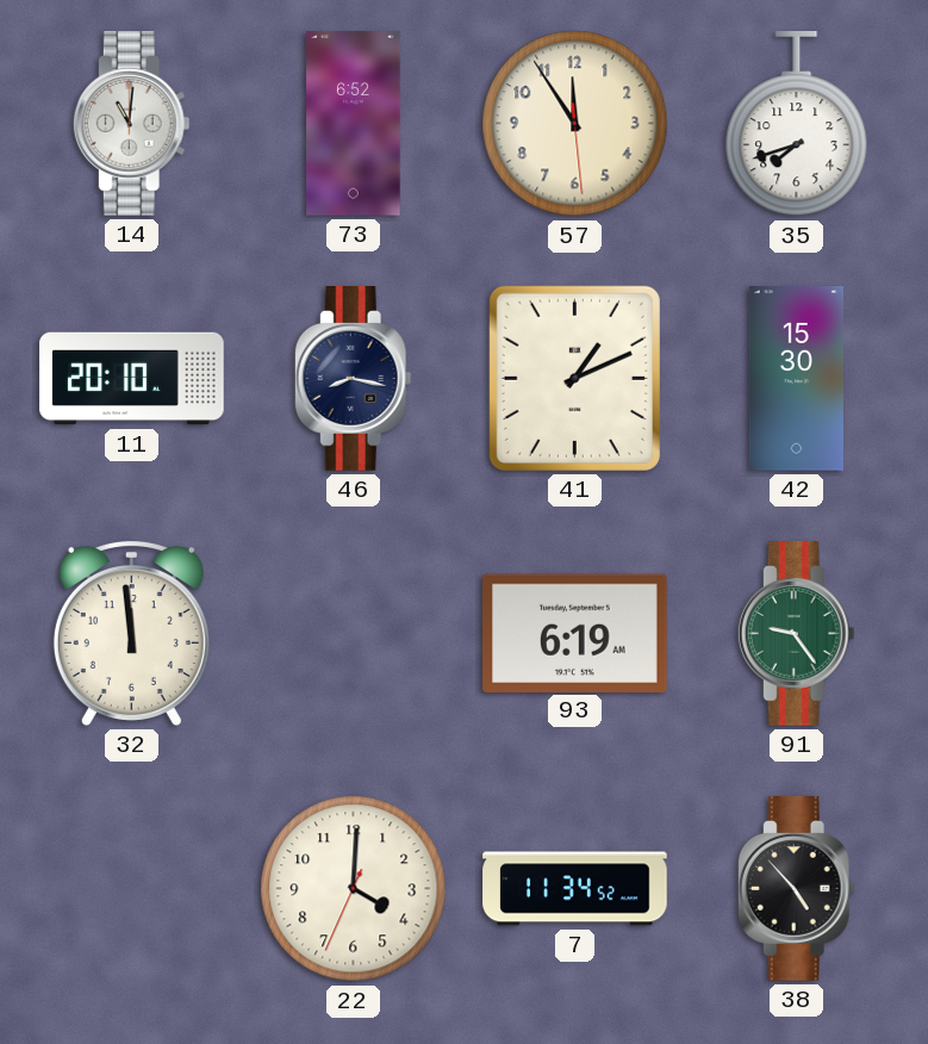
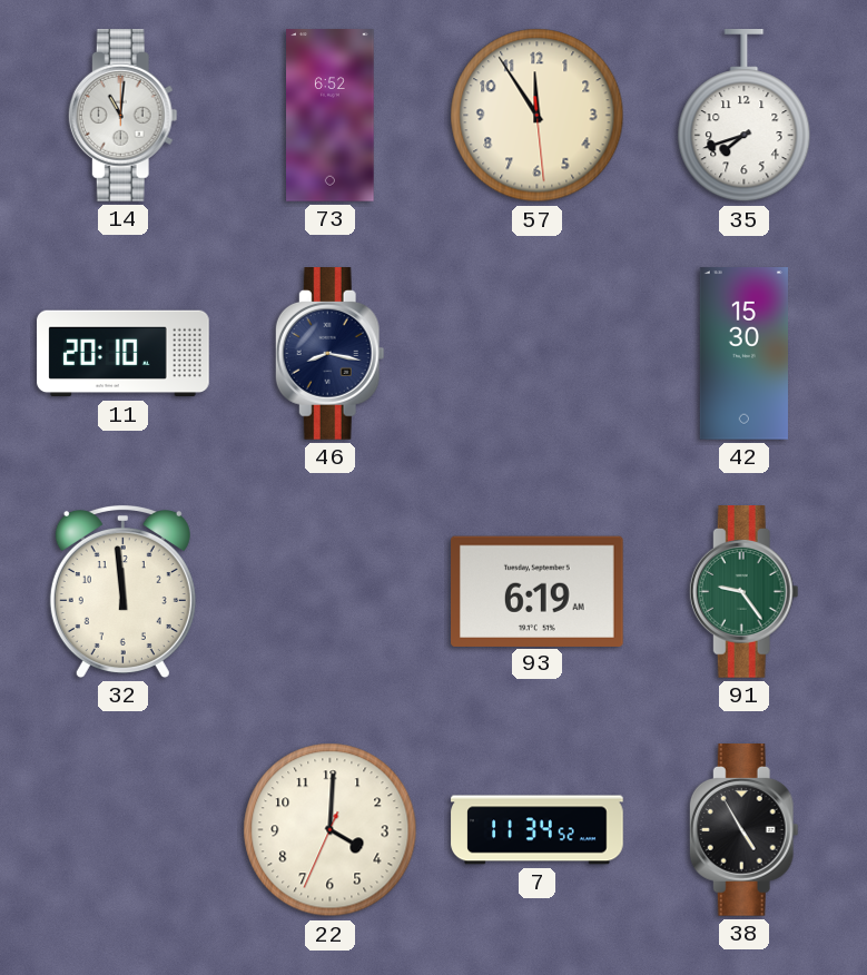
41: 1:11 -> none
38: 4:53 -> 4:55
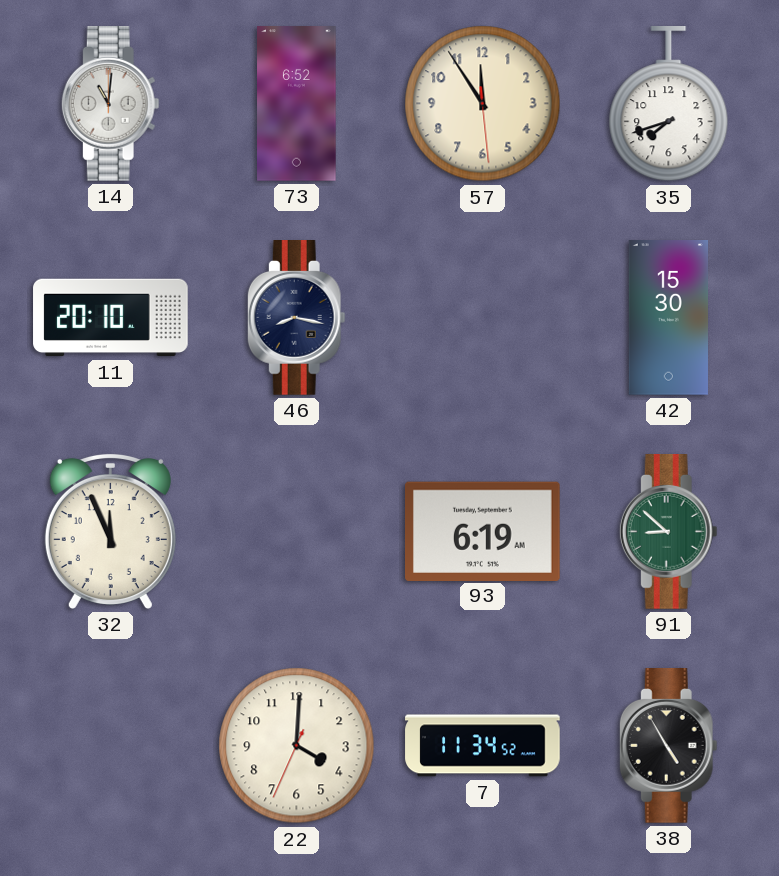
32: 11:59 -> 11:56
91: 9:24 -> 8:52
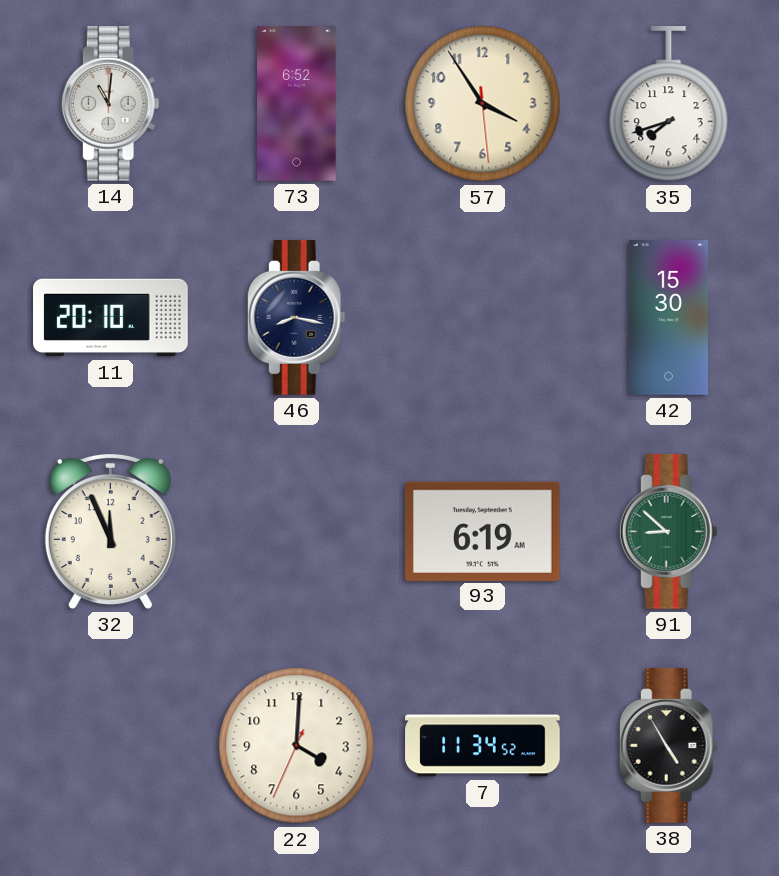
57: 11:54 -> 3:54
